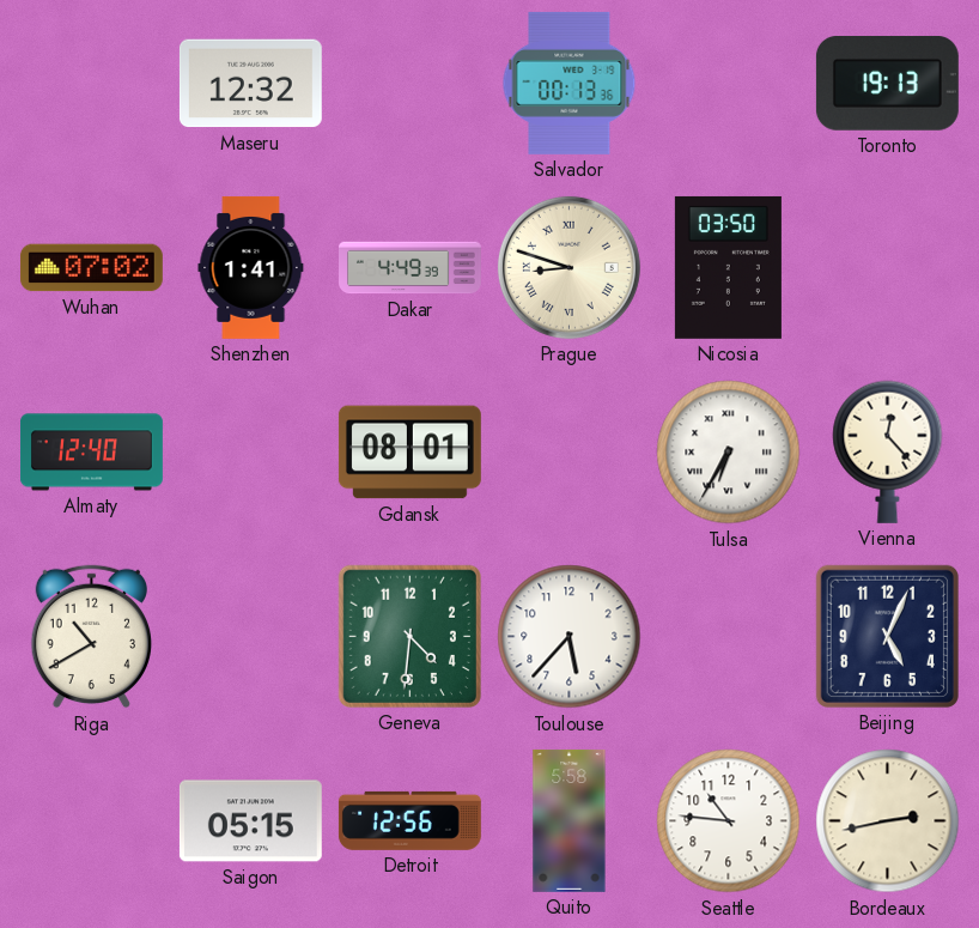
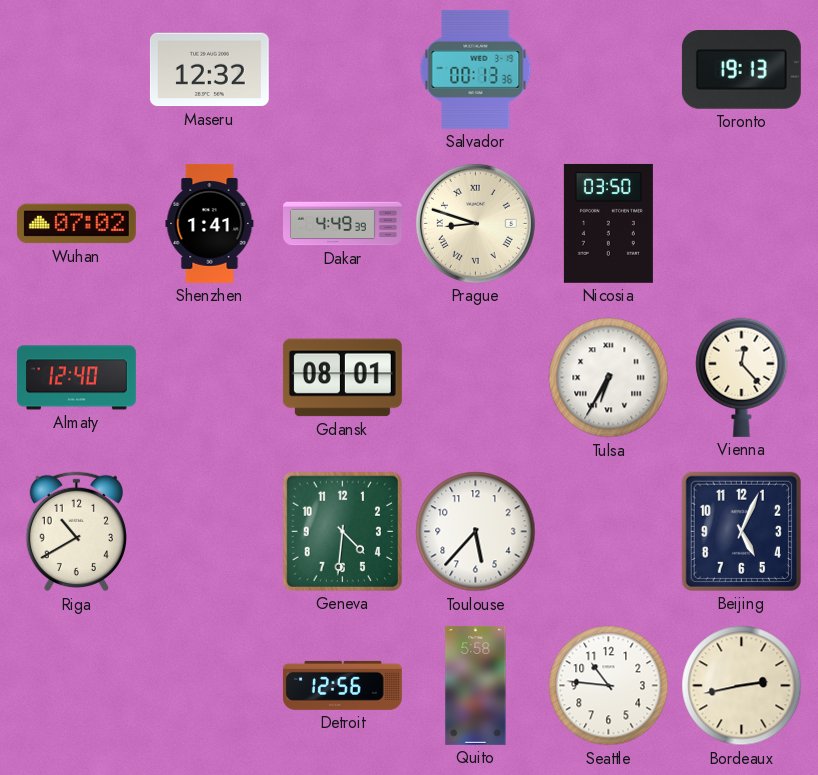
Saigon: 05:15 -> none
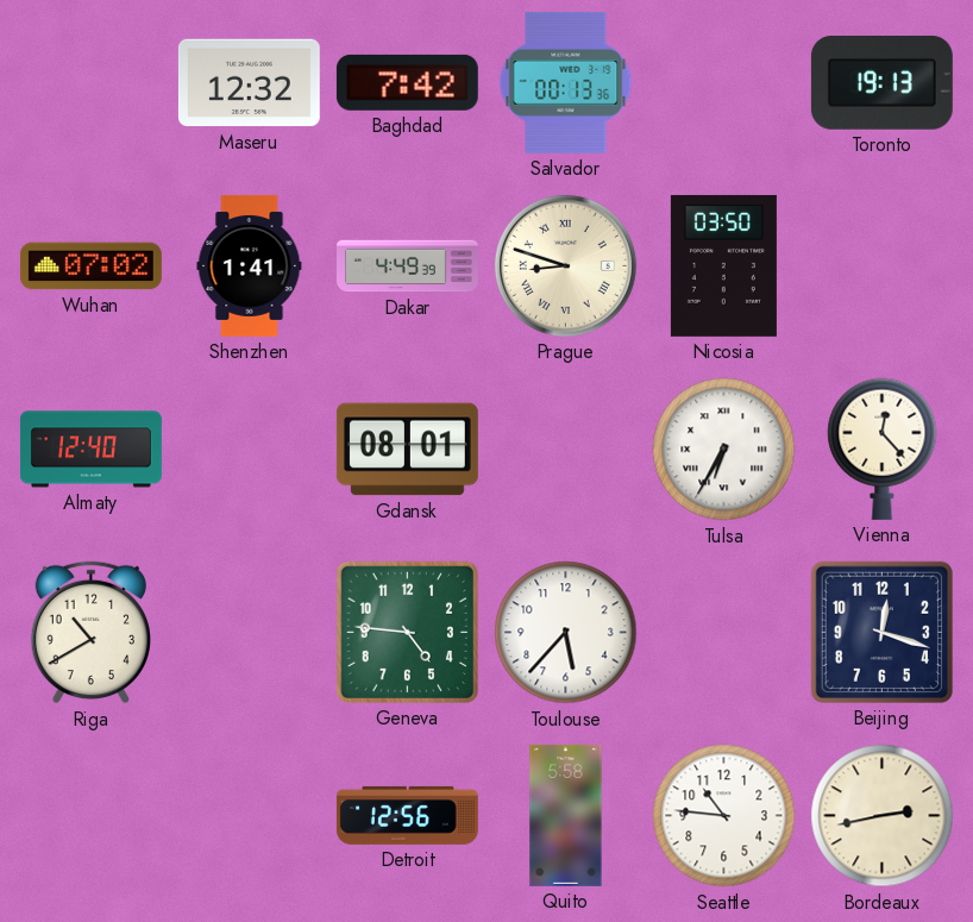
Baghdad: none -> 7:42
Geneva: 4:31 -> 4:46
Beijing: 5:04 -> 12:18
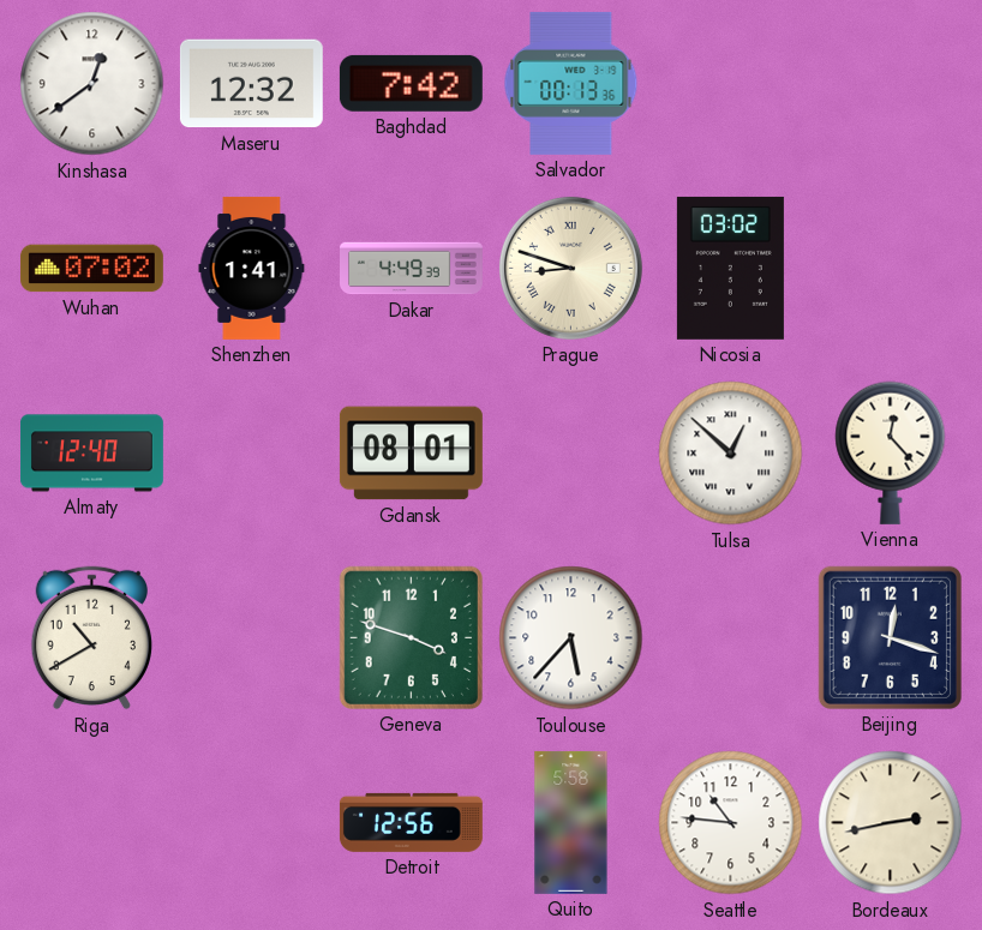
Kinshasa: none -> 12:39
Toronto: 19:13 -> none
Nicosia: 03:50 -> 03:02
Tulsa: 6:35 -> 12:52
Geneva: 4:46 -> 3:48
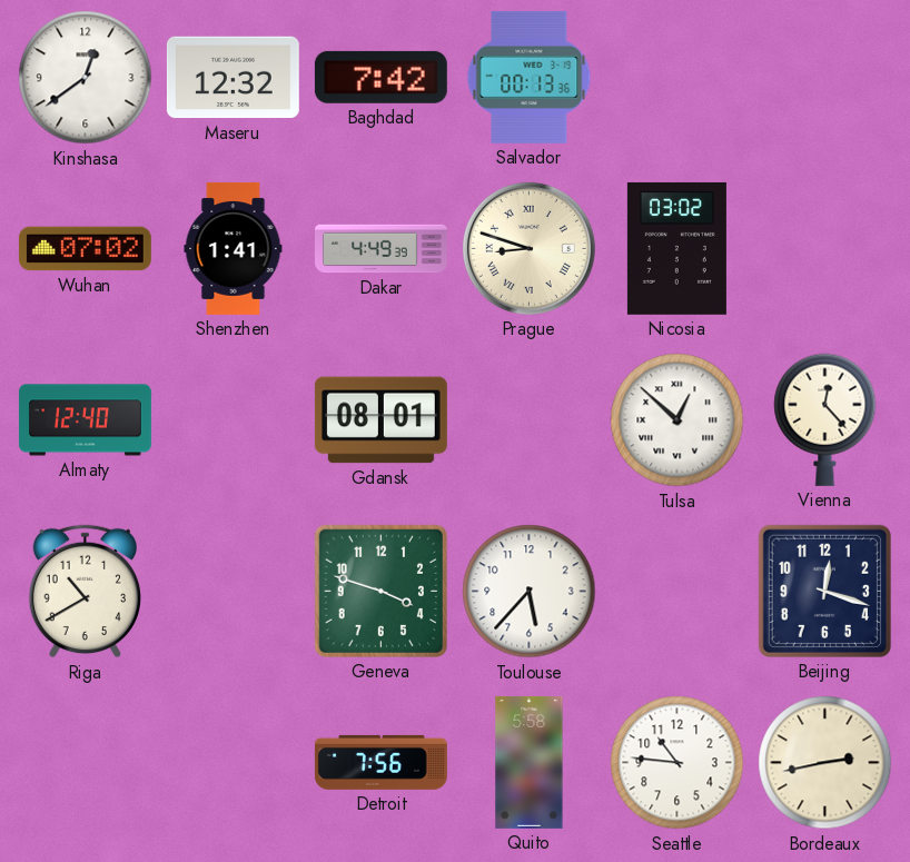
Detroit: 12:56 -> 7:56
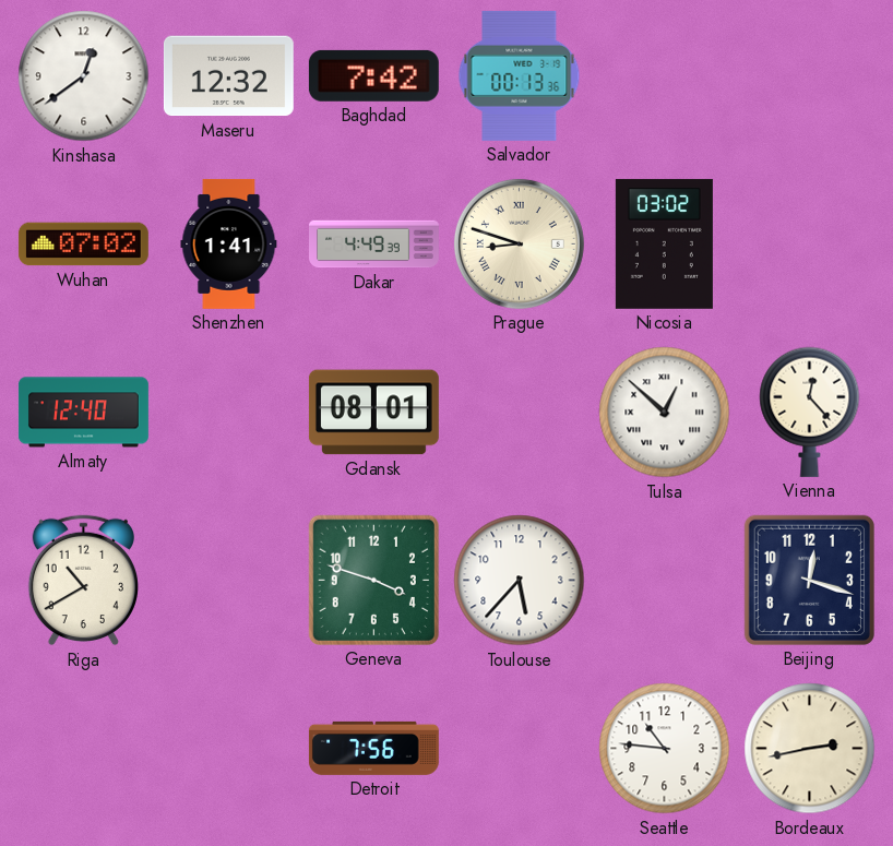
Quito: 5:58 -> none
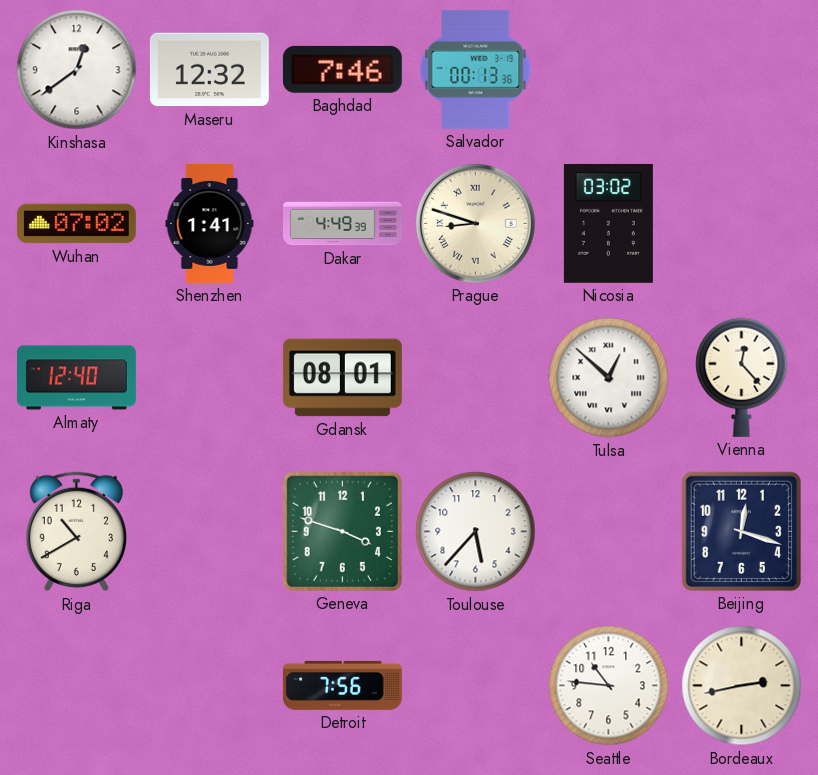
Baghdad: 7:42 -> 7:46
